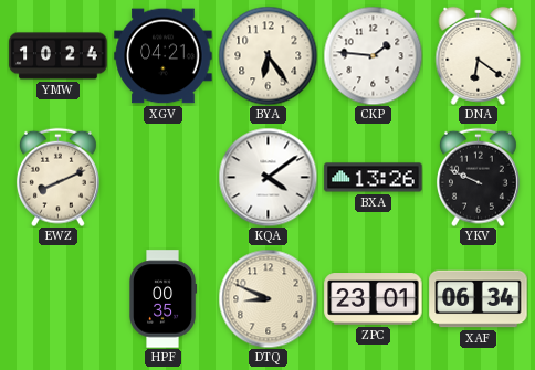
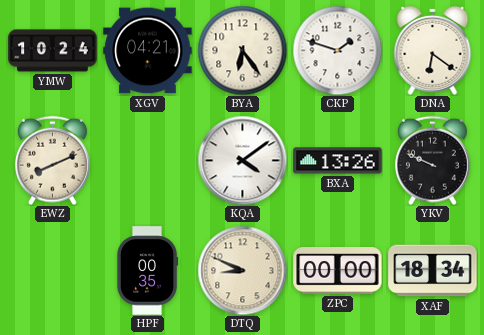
CKP: 1:46 -> 1:48
ZPC: 23:01 -> 00:00
XAF: 06:34 -> 18:34
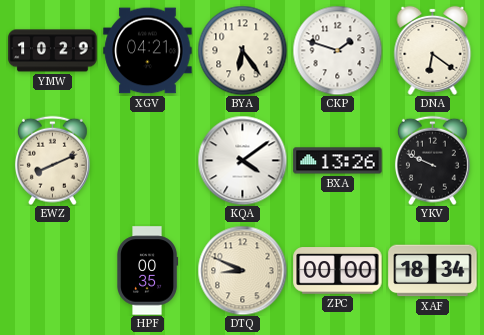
YMW: 10:24 -> 10:29
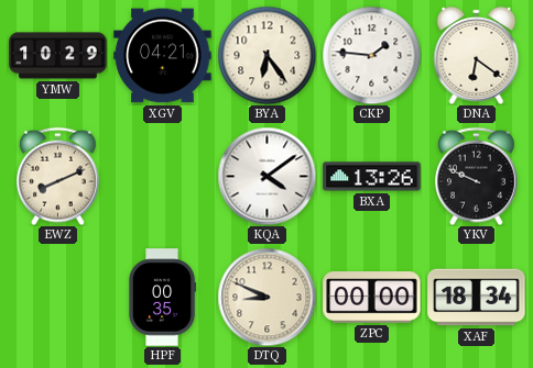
CKP: 1:48 -> 1:46
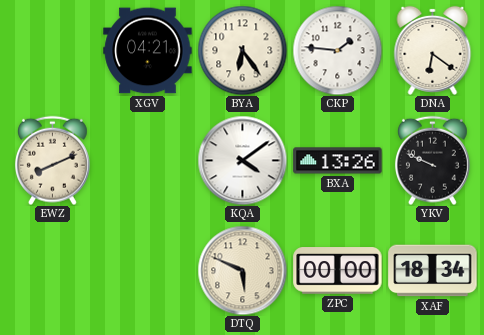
YMW: 10:29 -> none
HPF: 00:35 -> none
DTQ: 8:49 -> 5:49
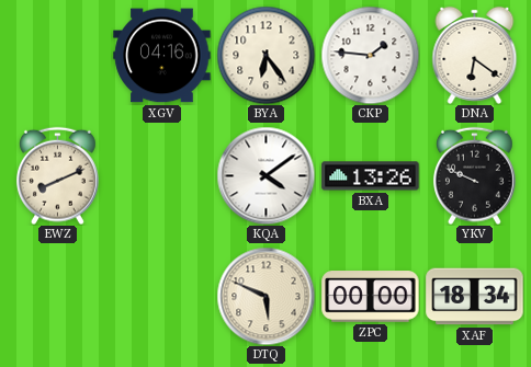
XGV: 04:21 -> 04:16
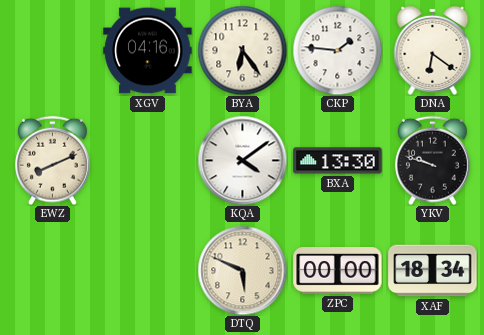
BXA: 13:26 -> 13:30
YKV: 9:49 -> 9:48
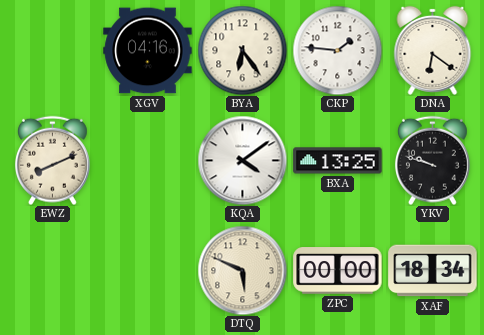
BXA: 13:30 -> 13:25
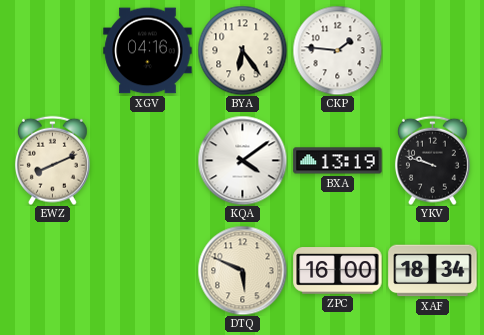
DNA: 6:21 -> none
BXA: 13:25 -> 13:19
ZPC: 00:00 -> 16:00
